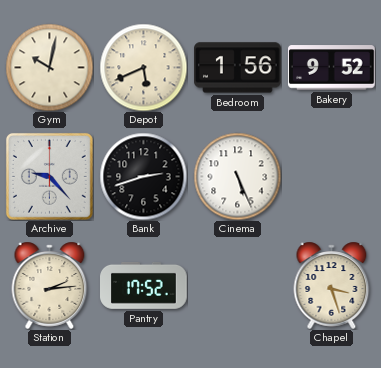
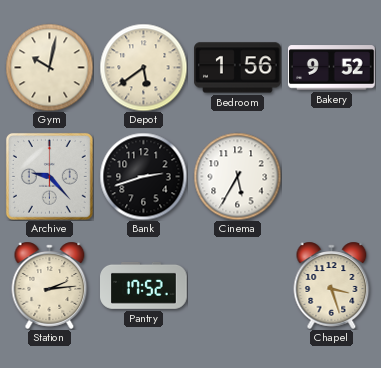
Depot: 5:41 -> 5:39
Cinema: 5:26 -> 5:35
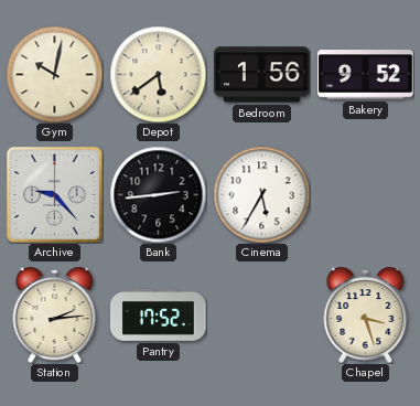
Bank: 2:42 -> 2:44
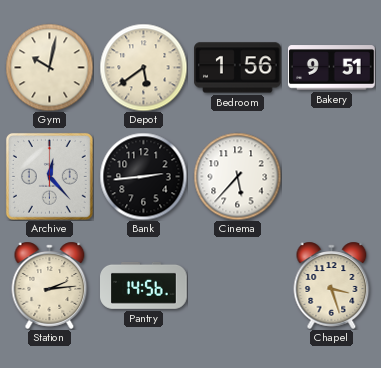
Bakery: 9:52 -> 9:51
Archive: 9:23 -> 12:23
Cinema: 5:35 -> 5:37
Pantry: 17:52 -> 14:56
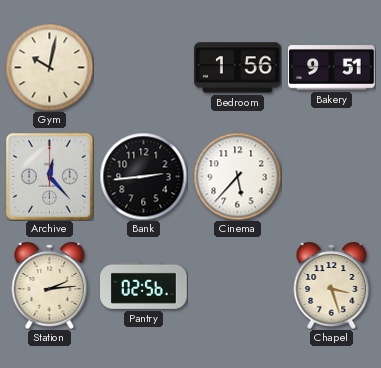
Depot: 5:39 -> none
Pantry: 14:56 -> 02:56
